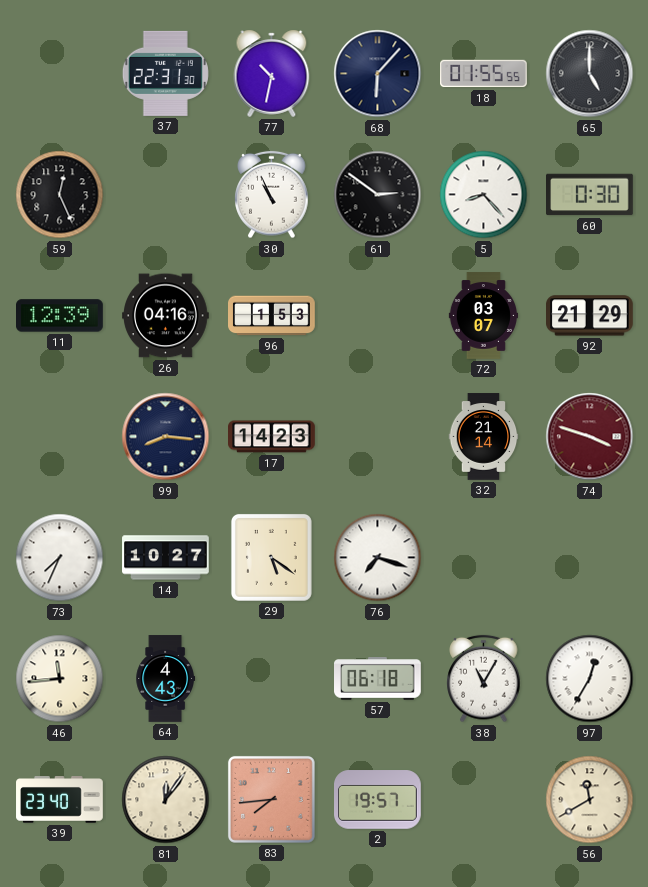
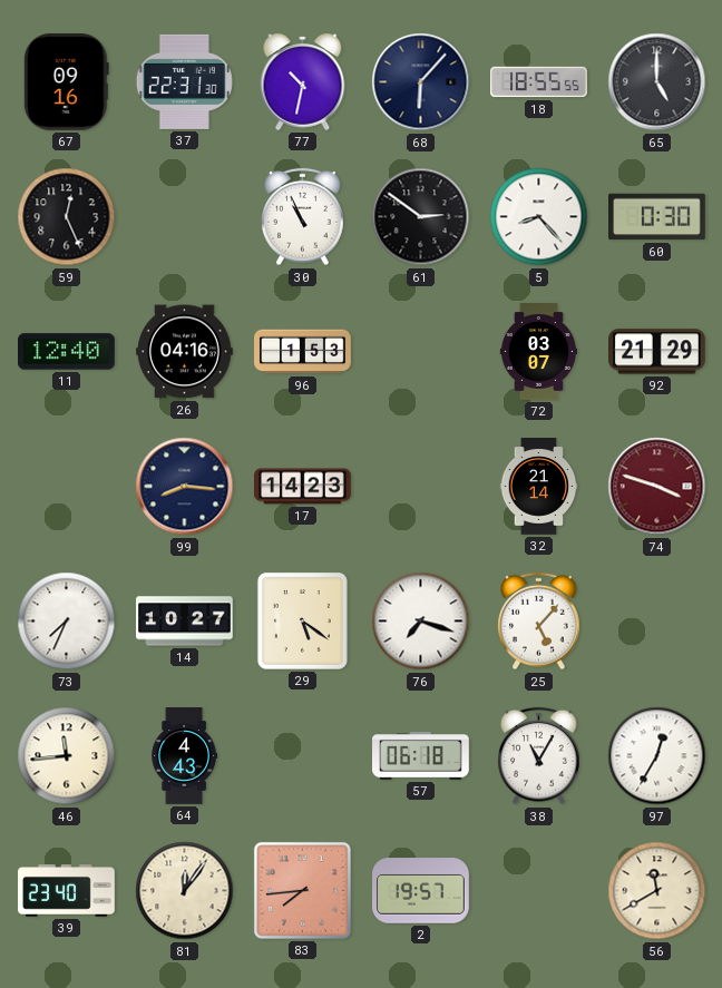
67: none -> 09:16
18: 01:55 -> 18:55
11: 12:39 -> 12:40
25: none -> 5:07
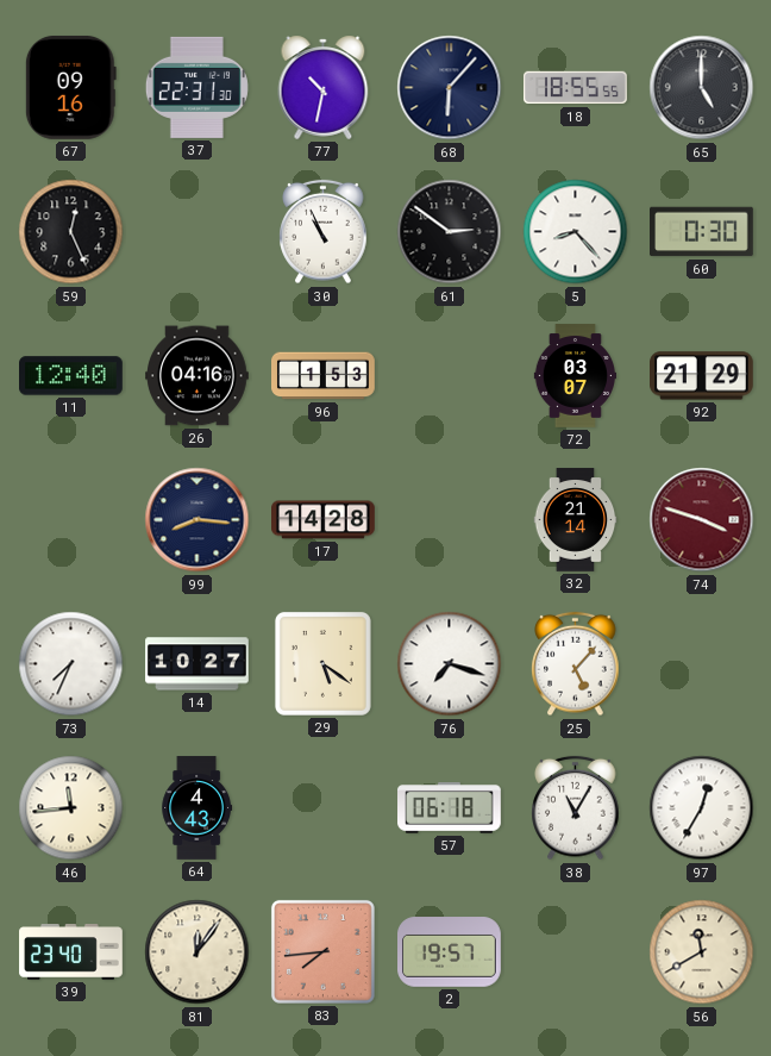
17: 14:23 -> 14:28
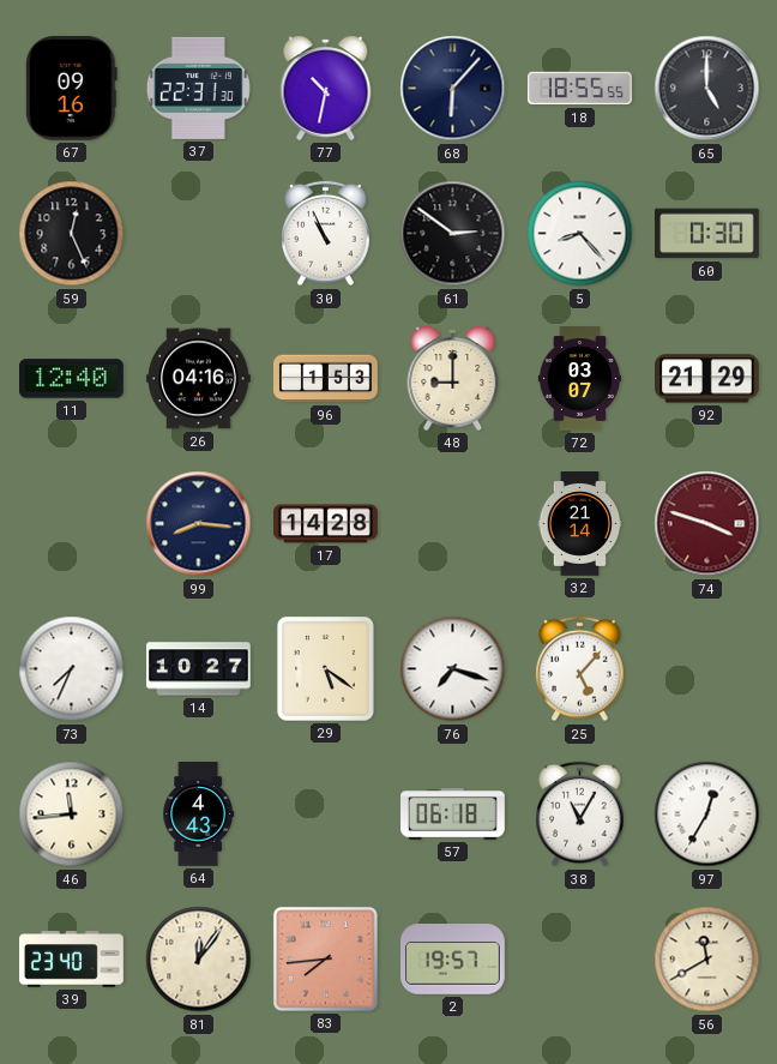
48: none -> 9:00
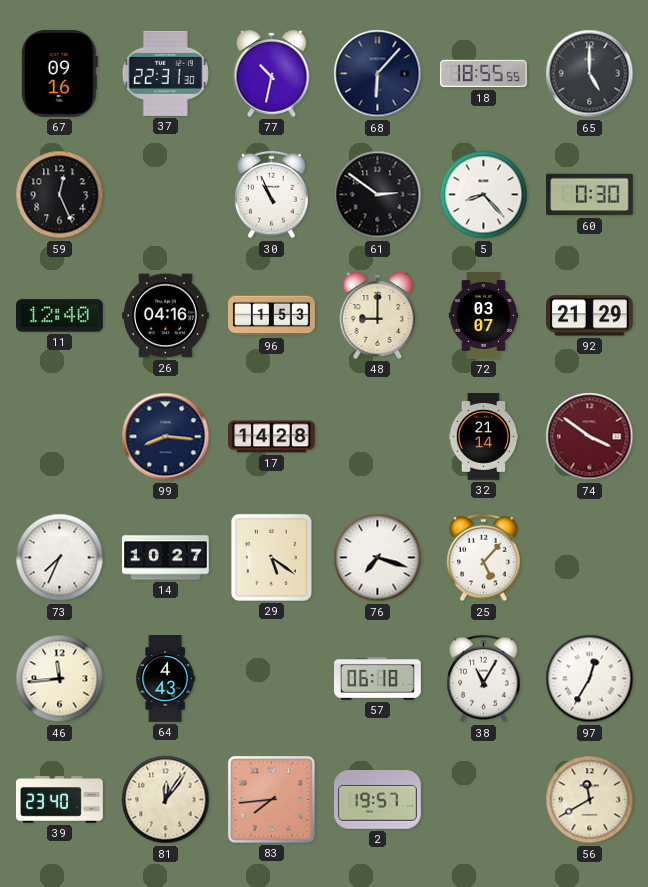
74: 3:48 -> 3:51
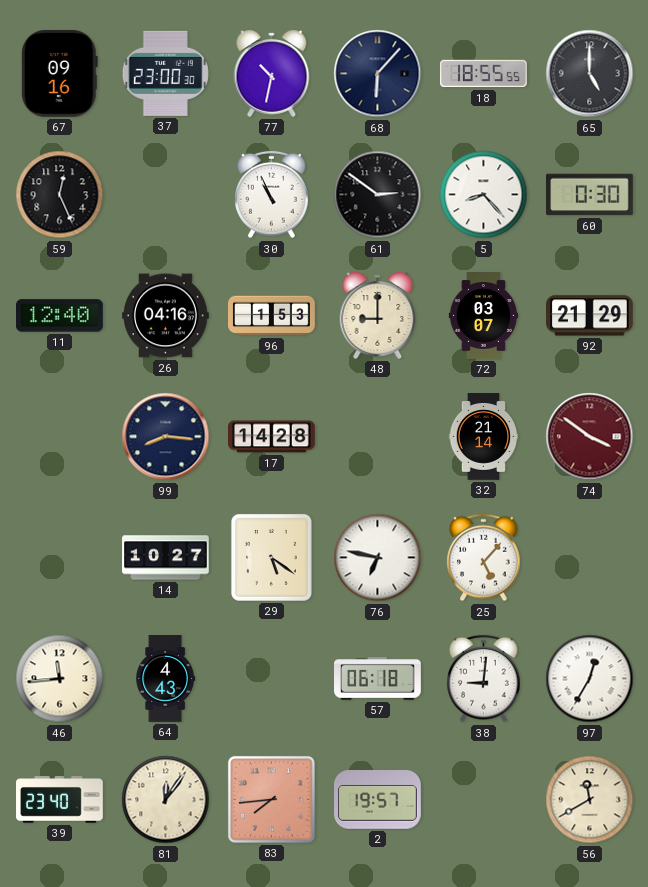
37: 22:31 -> 23:00
73: 7:34 -> none
76: 7:18 -> 6:47
38: 11:05 -> 9:01
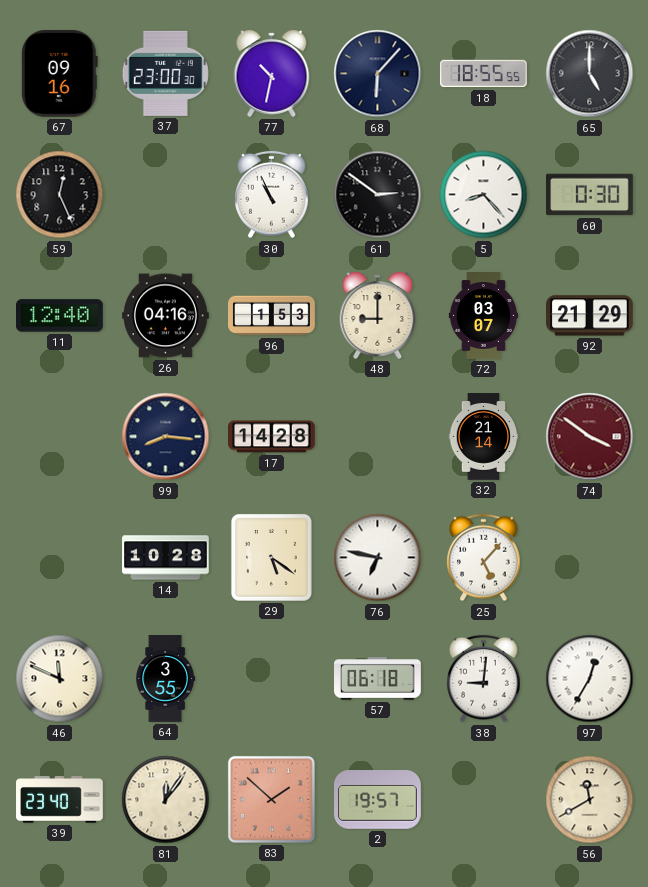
14: 10:27 -> 10:28
46: 11:44 -> 11:49
64: 4:43 -> 3:55
83: 7:44 -> 1:52
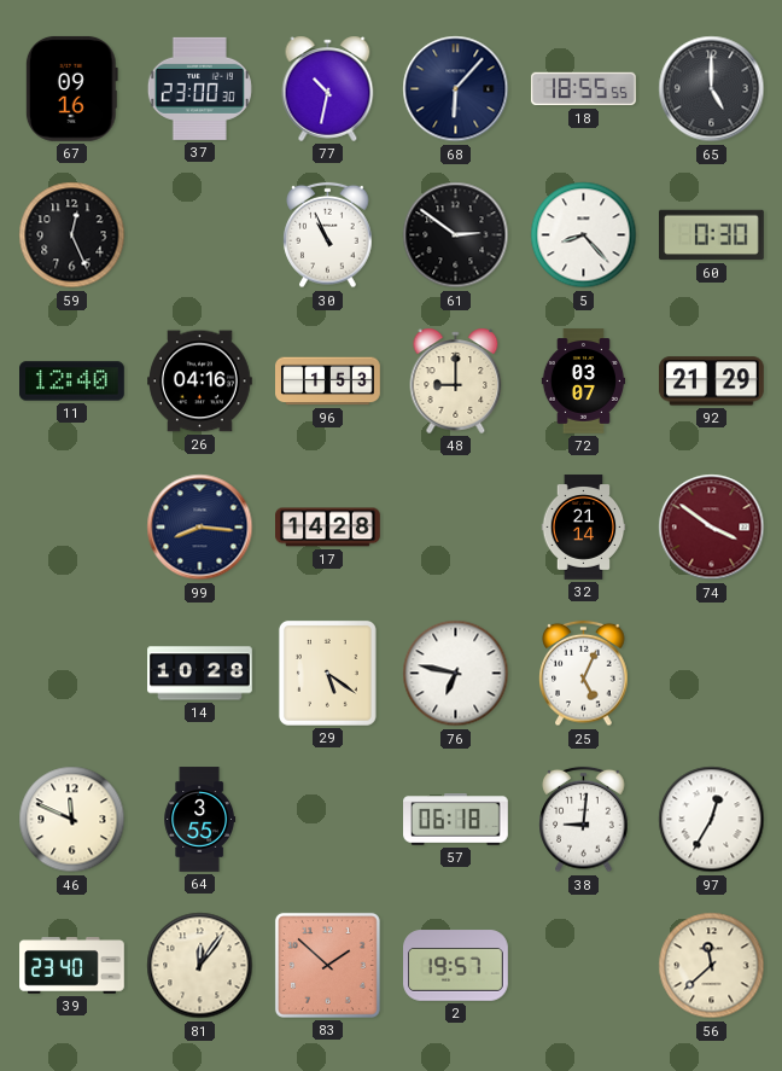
25: 5:07 -> 5:04
56: 11:40 -> 11:38
